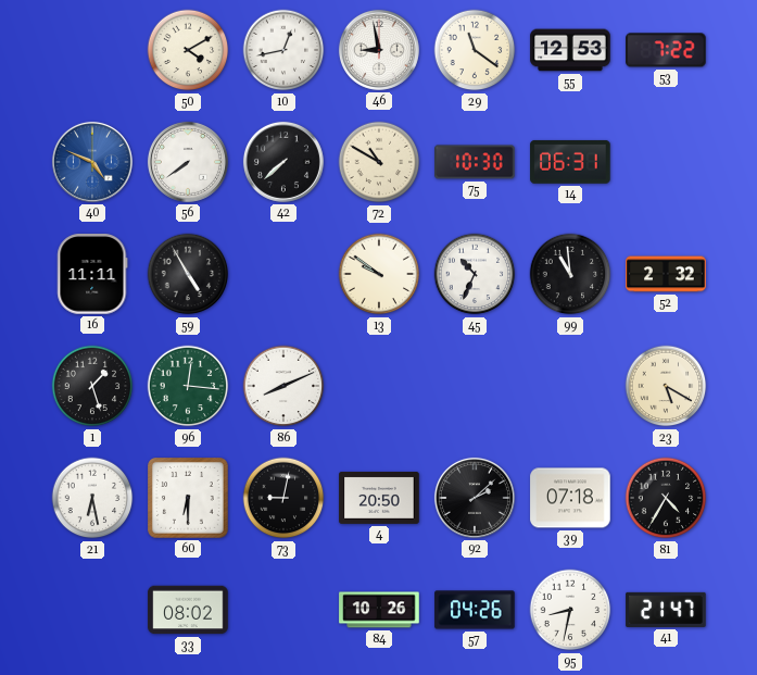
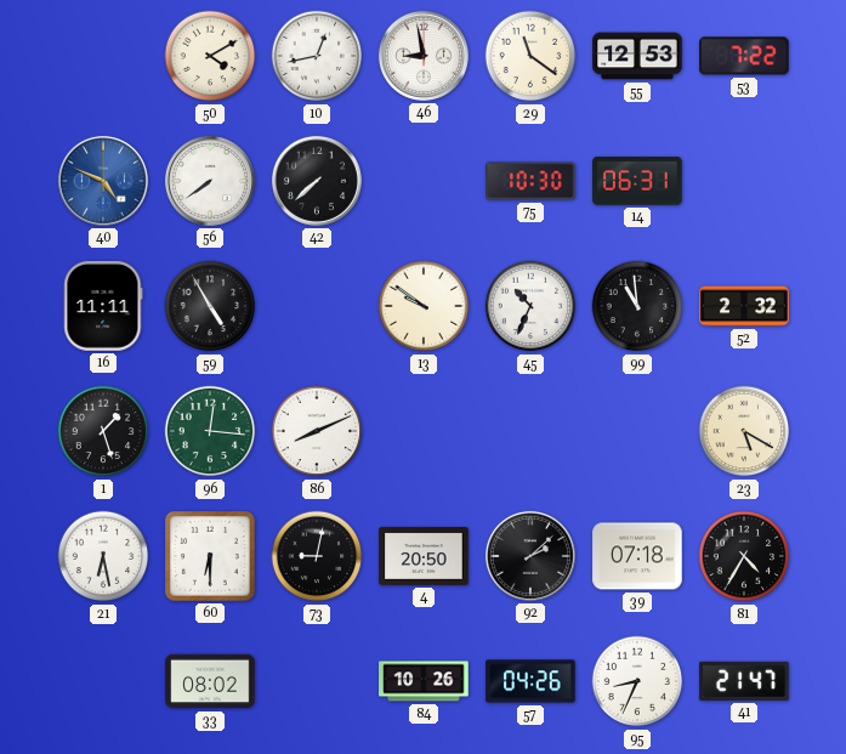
72: 10:50 -> none
95: 8:32 -> 8:34
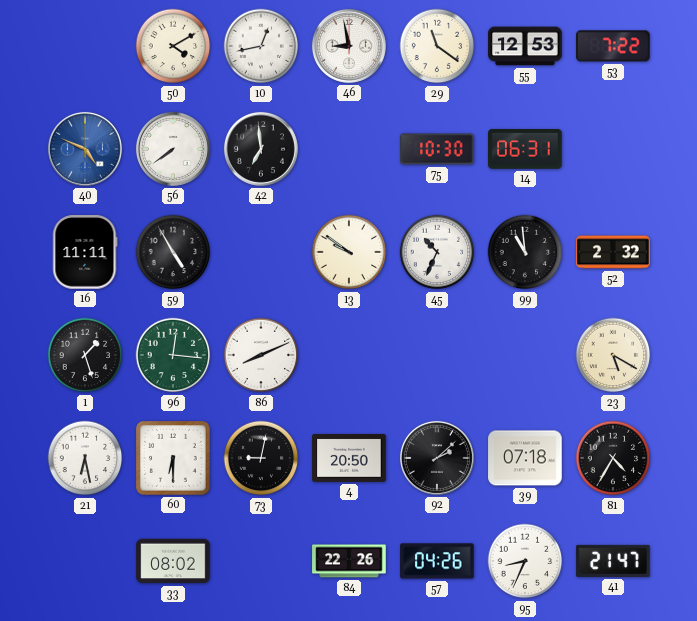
42: 7:38 -> 6:59
84: 10:26 -> 22:26
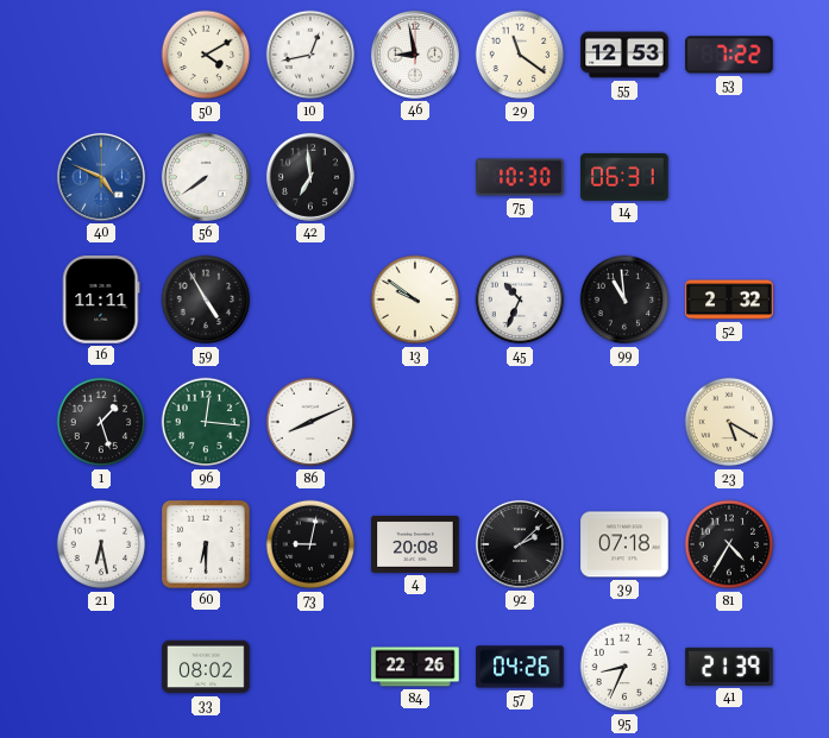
4: 20:50 -> 20:08
41: 21:47 -> 21:39
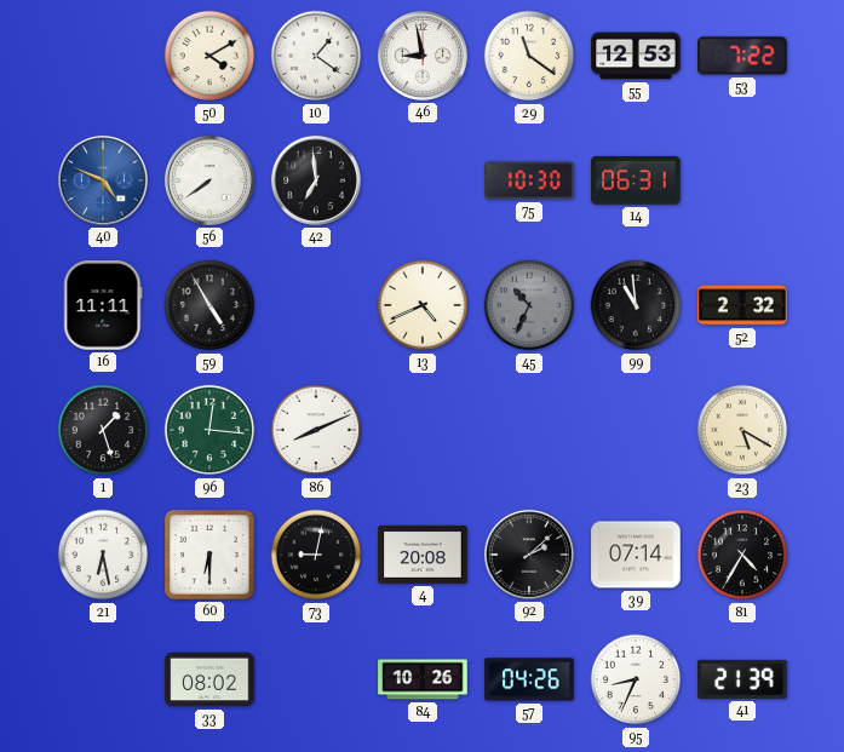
10: 12:43 -> 1:21
13: 9:51 -> 4:41
45 dial: white -> grey
39: 07:18 -> 07:14
84: 22:26 -> 10:26
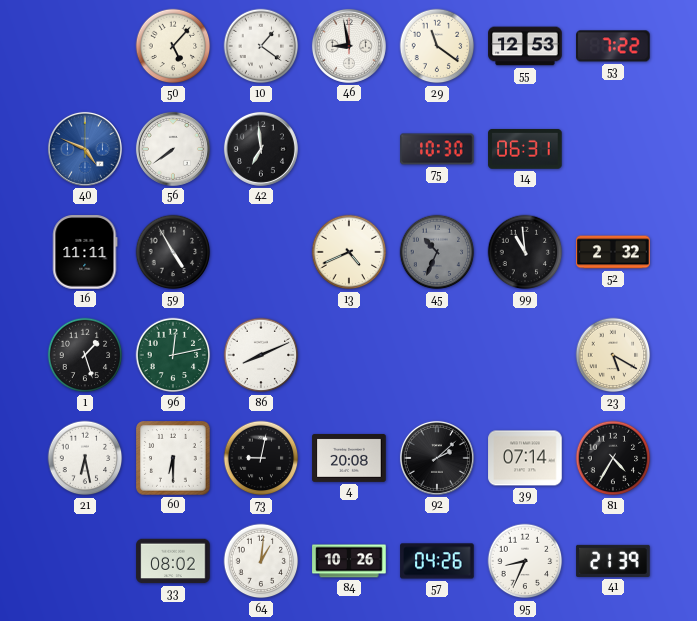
50: 4:10 -> 5:07
96: 12:16 -> 12:13
64: none -> 1:01
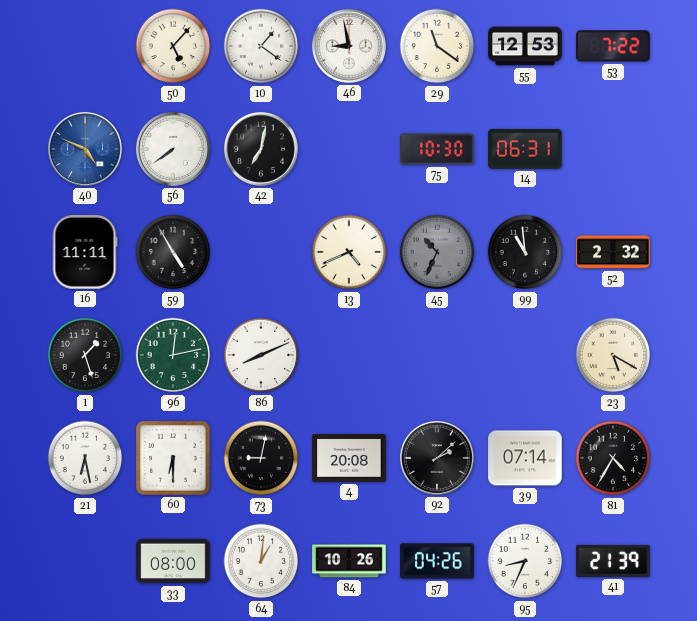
42: 6:59 -> 7:02
33: 08:02 -> 08:00
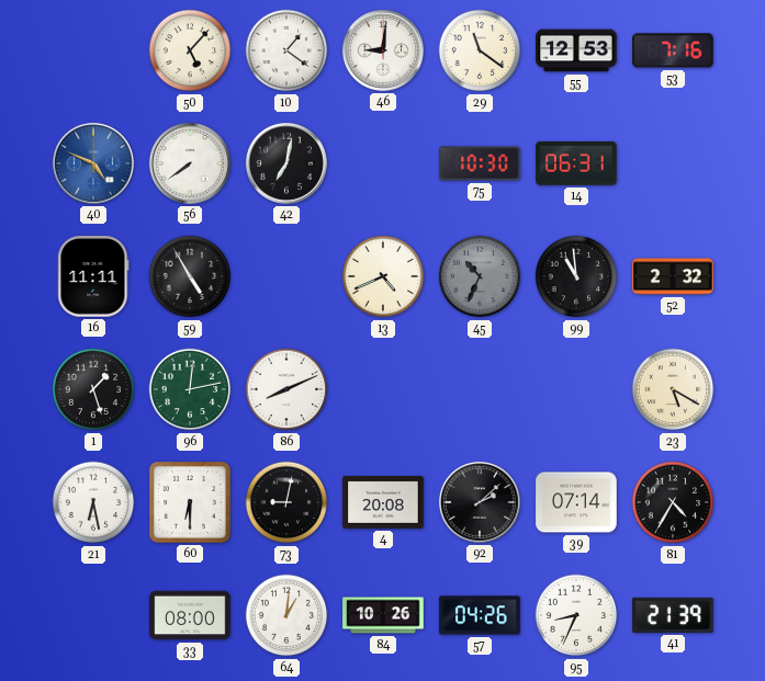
46: 8:58 -> 9:01
53: 7:22 -> 7:16
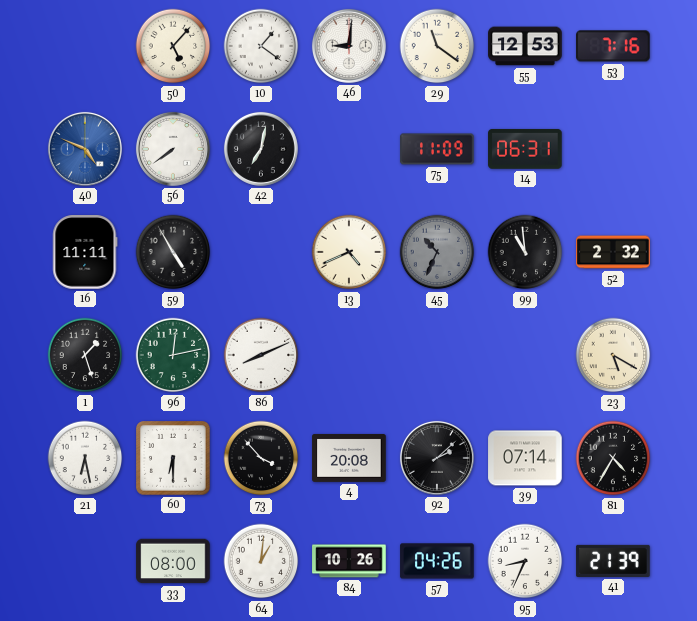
75: 10:30 -> 11:09
73: 9:02 -> 3:53
